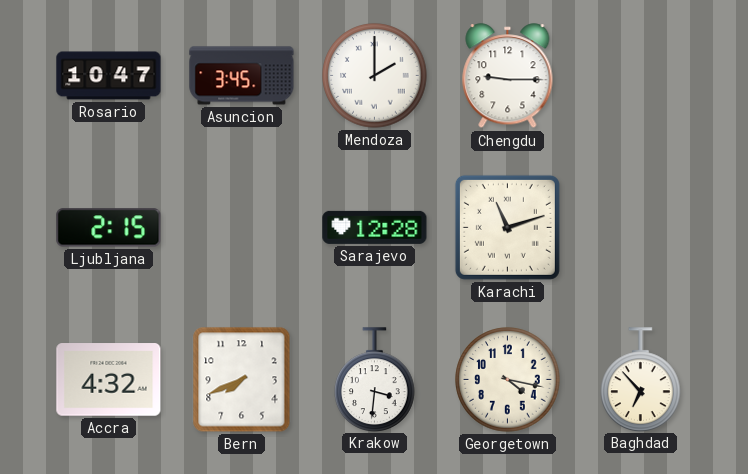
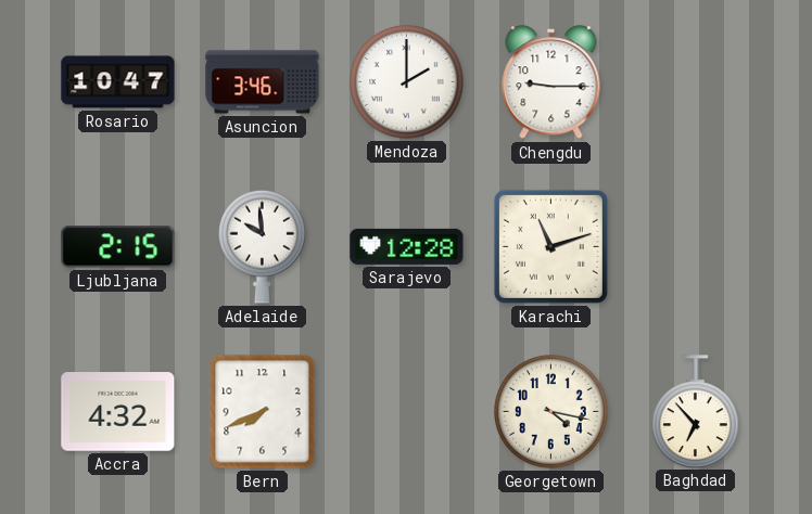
Asuncion: 3:45 -> 3:46
Adelaide: none -> 9:59
Krakow: 3:31 -> none
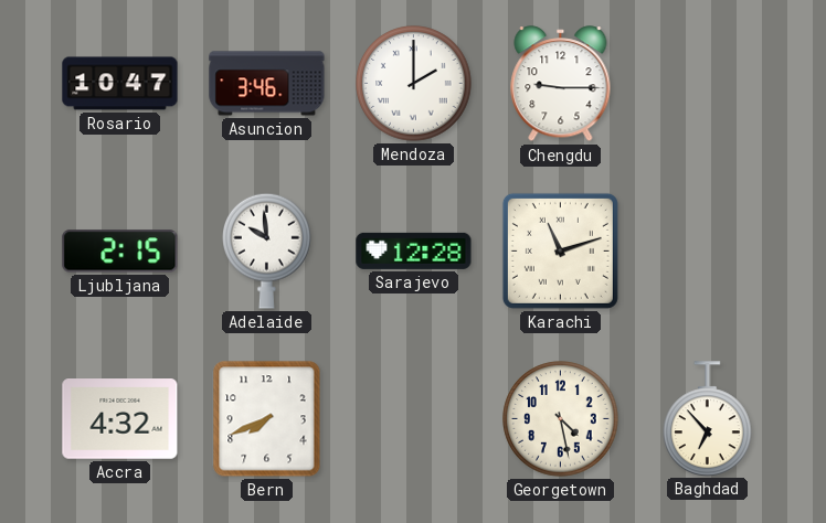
Georgetown: 4:17 -> 4:28
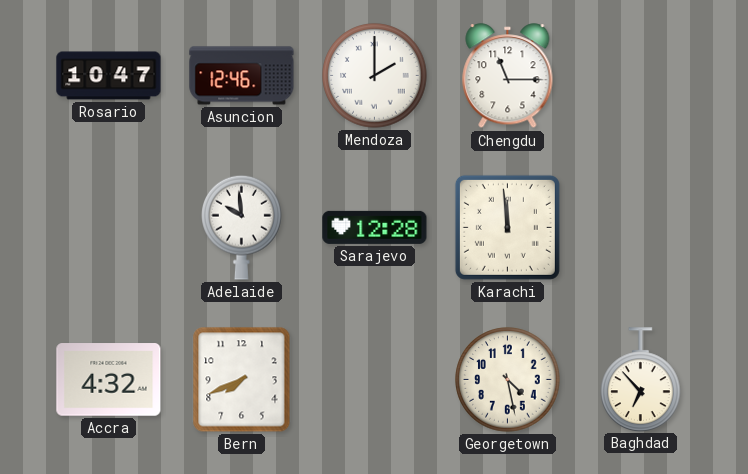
Asuncion: 3:46 -> 12:46
Chengdu: 9:15 -> 11:15
Ljubljana: 2:15 -> none
Karachi: 11:12 -> 11:59
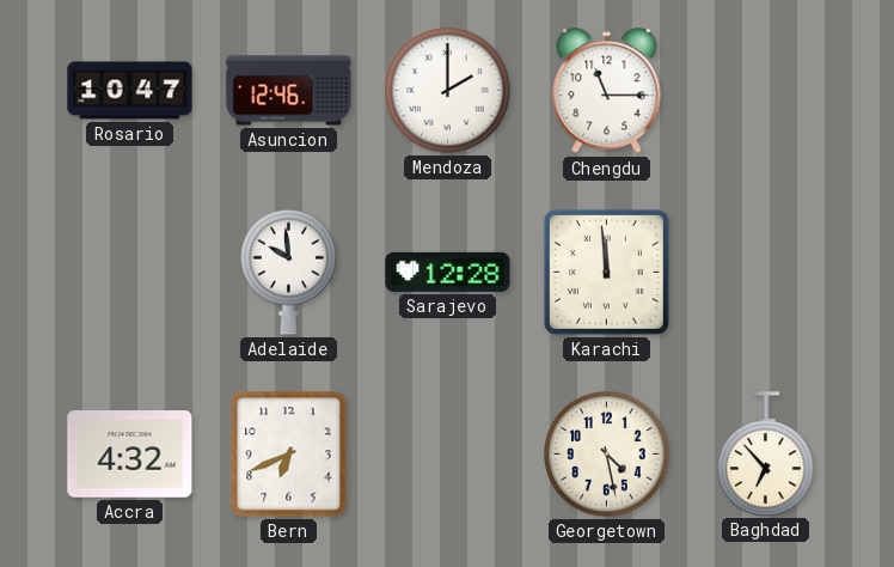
Bern: 7:41 -> 6:41
